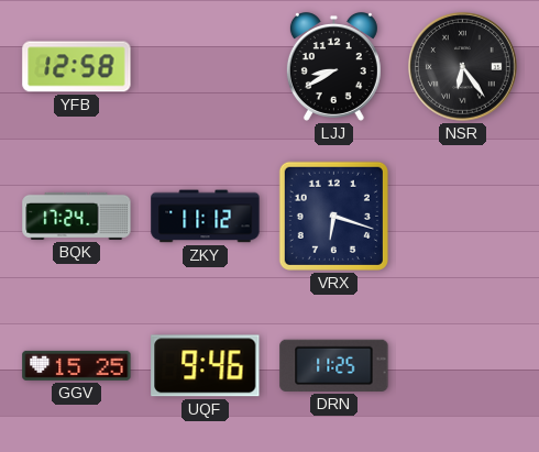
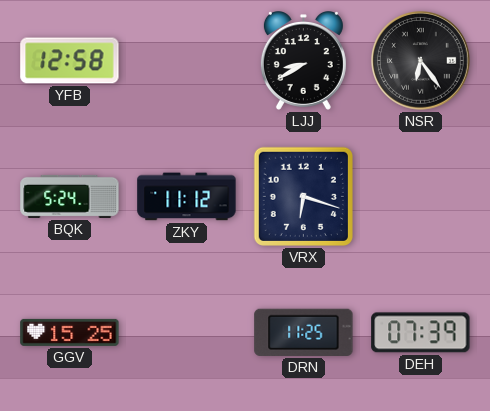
BQK: 17:24 -> 5:24
UQF: 9:46 -> none
DEH: none -> 07:39
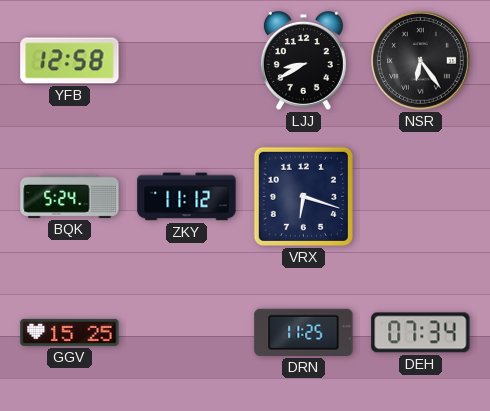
DEH: 07:39 -> 07:34
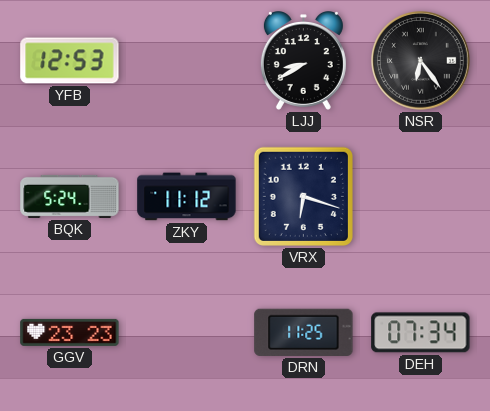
YFB: 12:58 -> 12:53
GGV: 15:25 -> 23:23
